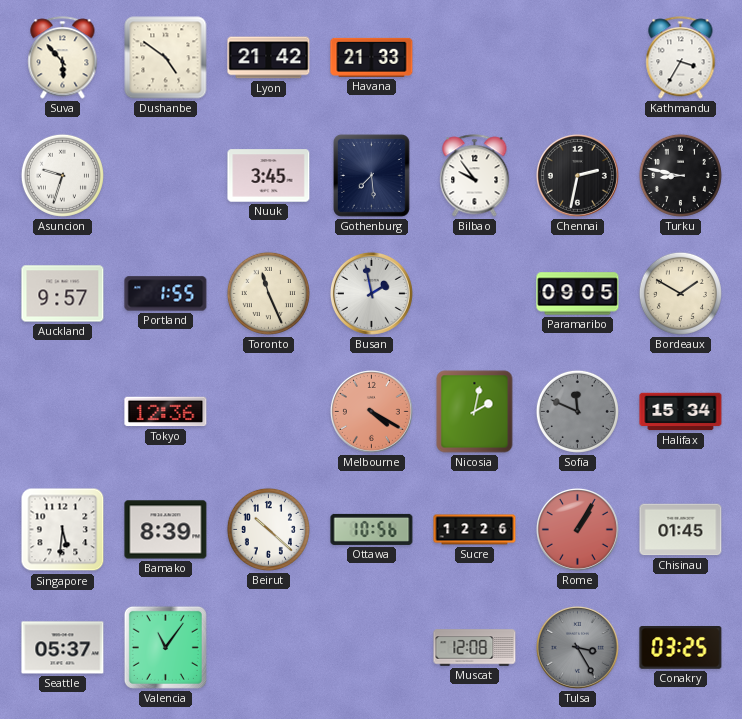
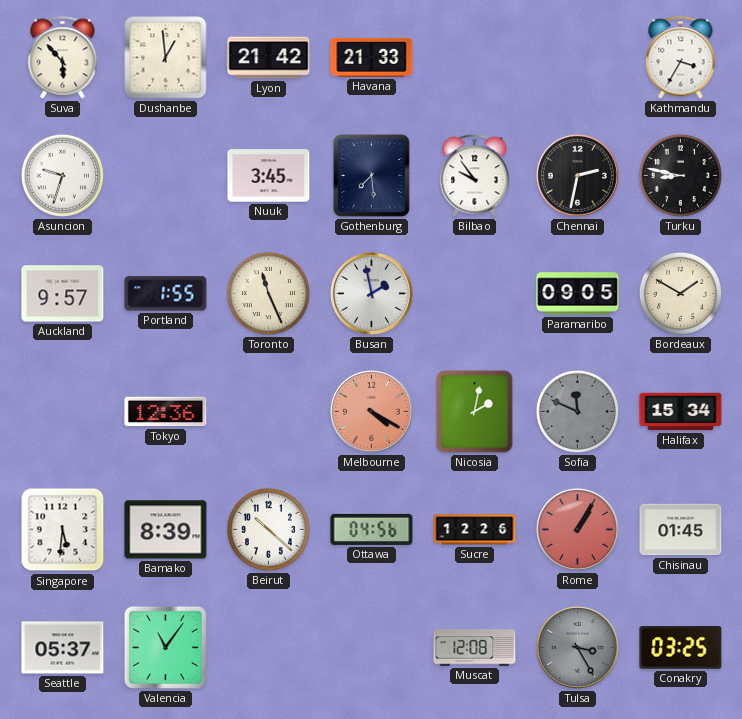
Dushanbe: 4:51 -> 12:59
Ottawa: 10:56 -> 04:56
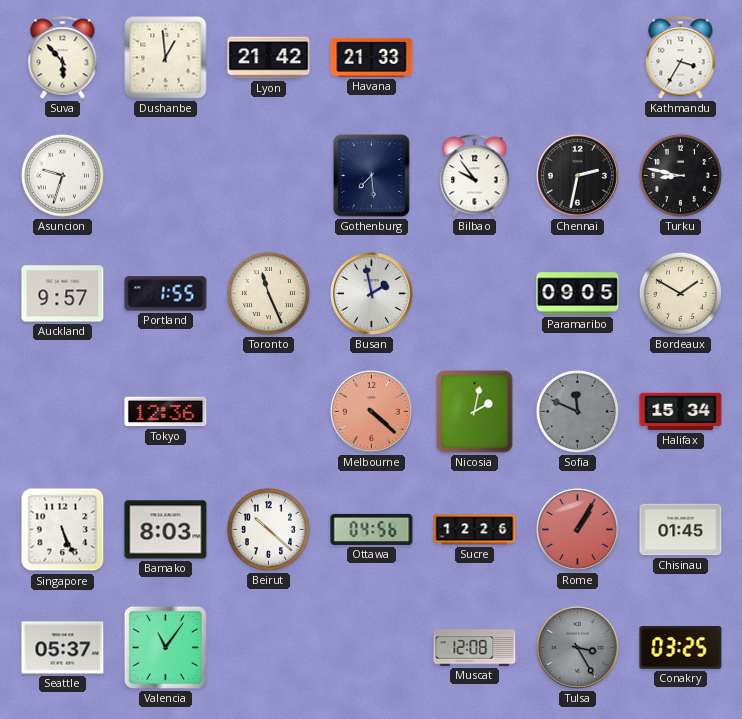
Nuuk: 3:45 -> none
Melbourne: 4:20 -> 4:22
Singapore: 5:31 -> 5:26
Bamako: 8:39 -> 8:03
